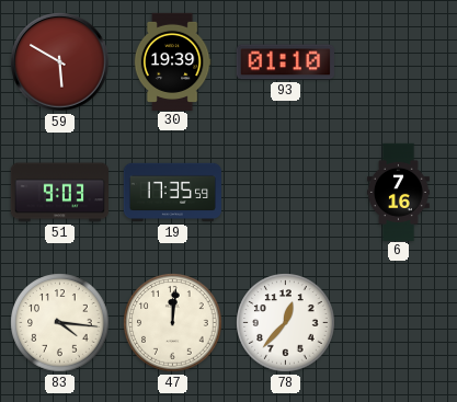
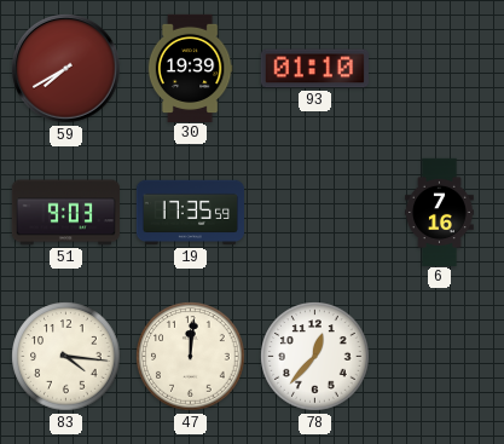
59: 5:50 -> 7:40
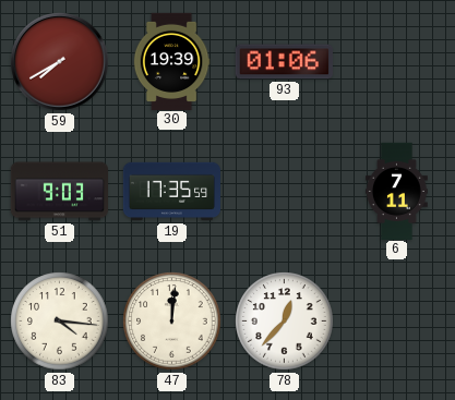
93: 01:10 -> 01:06
6: 7:16 -> 7:11
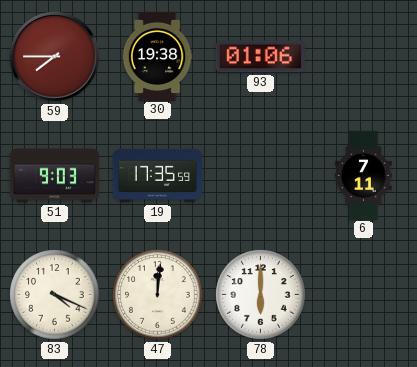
59: 7:40 -> 7:45
30: 19:39 -> 19:38
83: 4:16 -> 4:19
78: 12:37 -> 6:00
